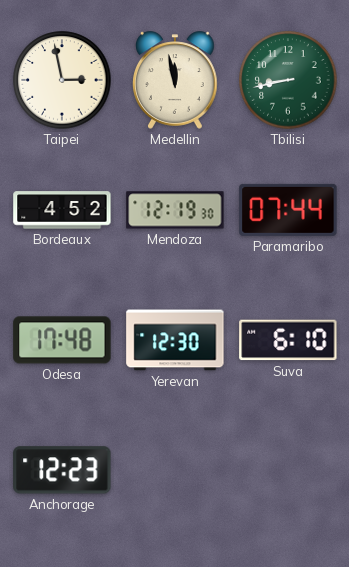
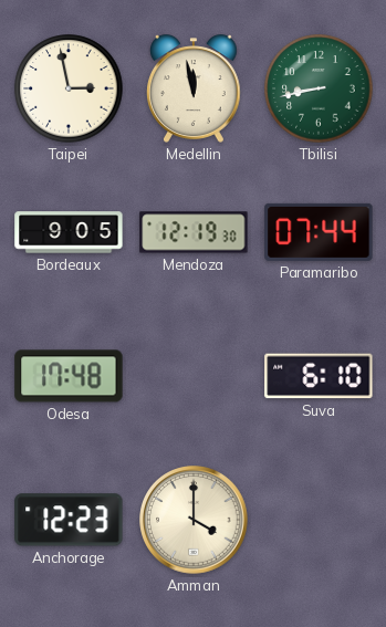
Bordeaux: 4:52 -> 9:05
Yerevan: 12:30 -> none
Amman: none -> 4:00
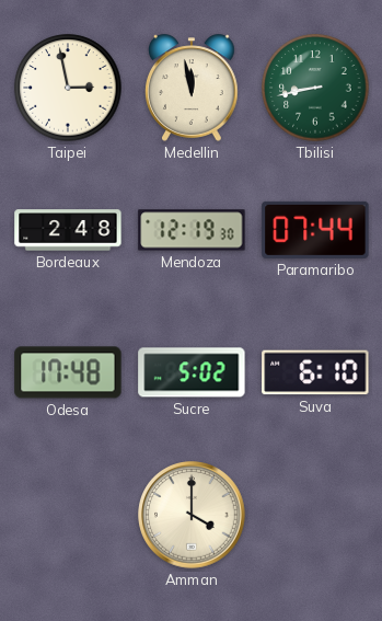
Bordeaux: 9:05 -> 2:48
Sucre: none -> 5:02
Anchorage: 12:23 -> none
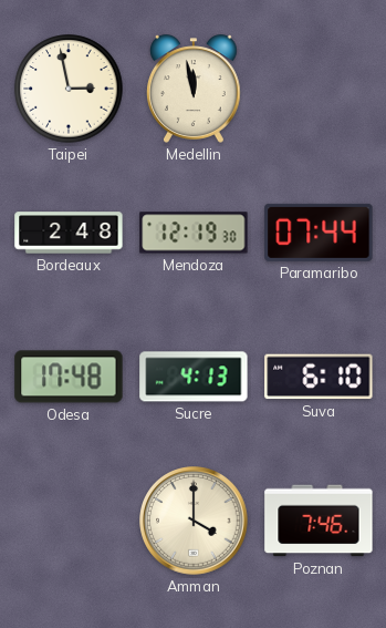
Tbilisi: 8:43 -> none
Sucre: 5:02 -> 4:13
Poznan: none -> 7:46
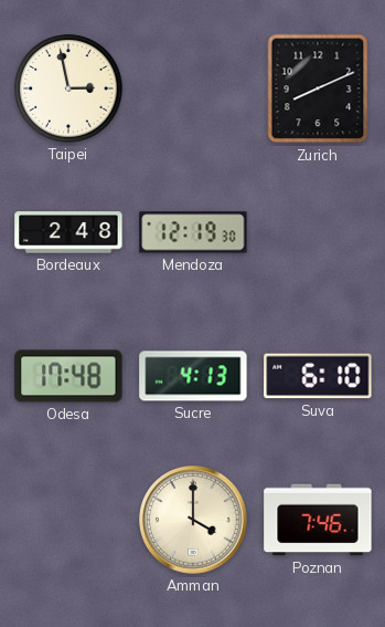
Medellin: 11:58 -> none
Zurich: none -> 8:11
Paramaribo: 07:44 -> none
